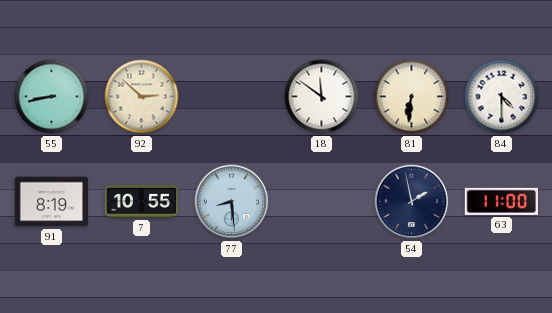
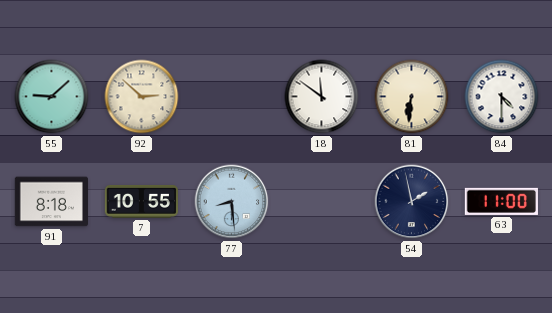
55: 8:43 -> 9:08
91: 8:19 -> 8:18
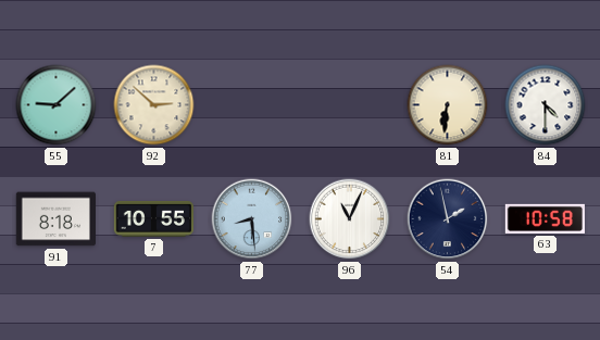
18: 11:51 -> none
96: none -> 11:04
63: 11:00 -> 10:58
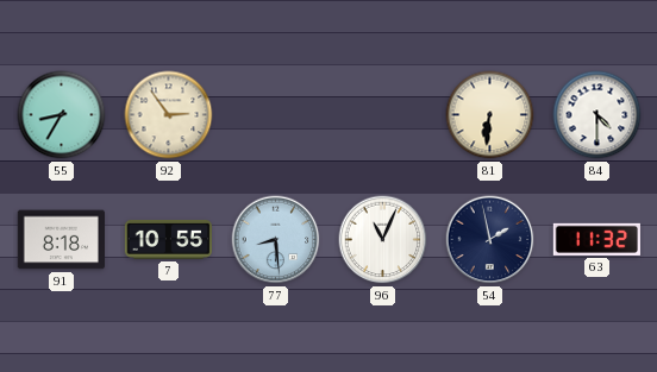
55: 9:08 -> 8:35
92: 2:52 -> 2:54
63: 10:58 -> 11:32
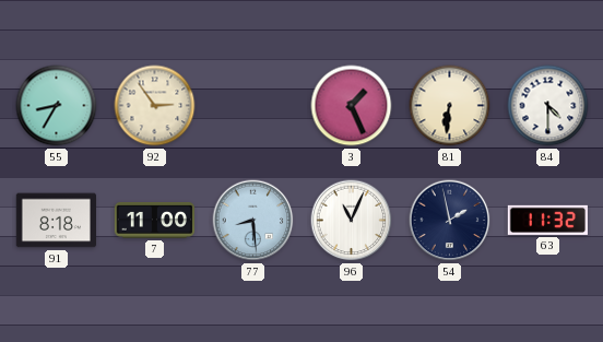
3: none -> 1:26
7: 10:55 -> 11:00
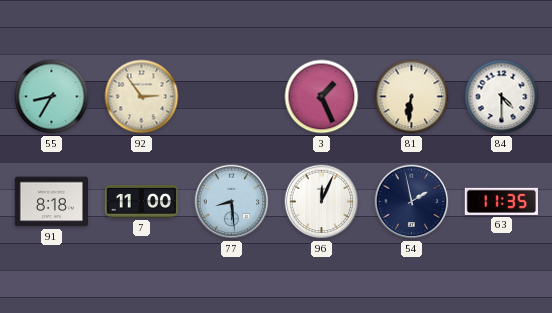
96: 11:04 -> 12:04
63: 11:32 -> 11:35
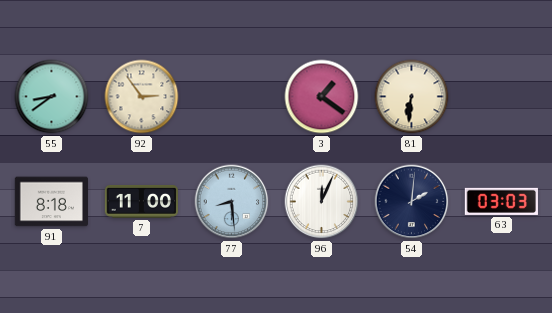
55: 8:35 -> 8:39
3: 1:26 -> 1:21
84: 4:30 -> none
54: 1:58 -> 2:01
63: 11:35 -> 03:03
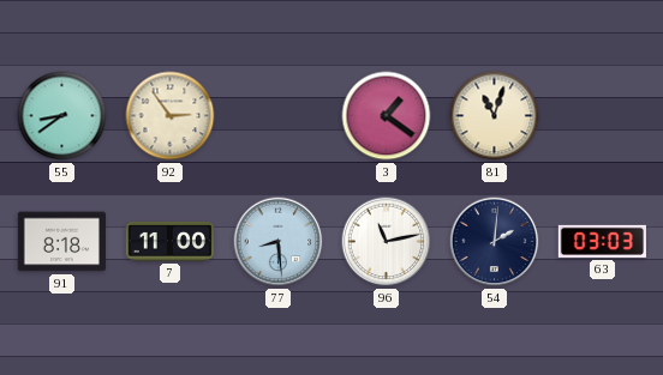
81: 6:31 -> 11:03
96: 12:04 -> 11:13
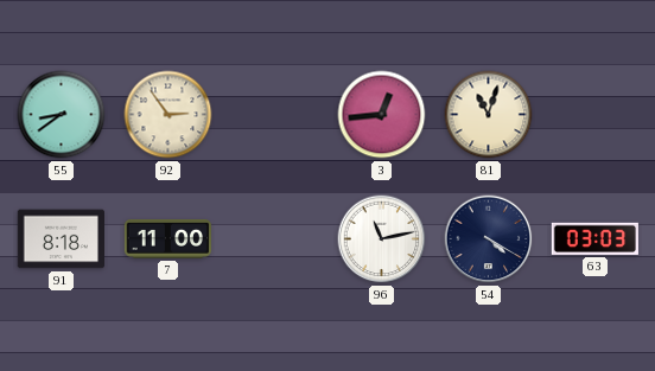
3: 1:21 -> 12:44
77: 8:29 -> none
54: 2:01 -> 4:20
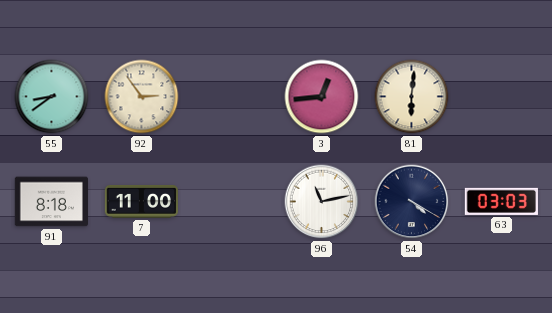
81: 11:03 -> 6:01
